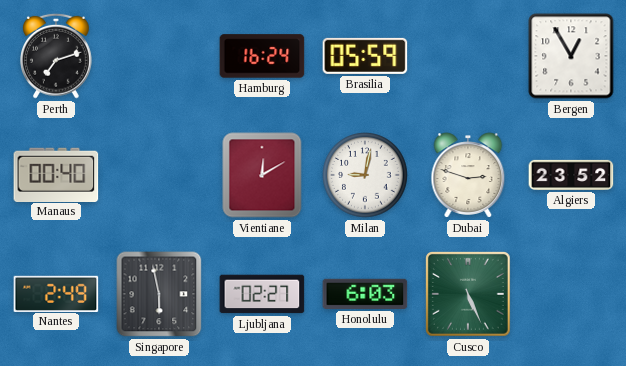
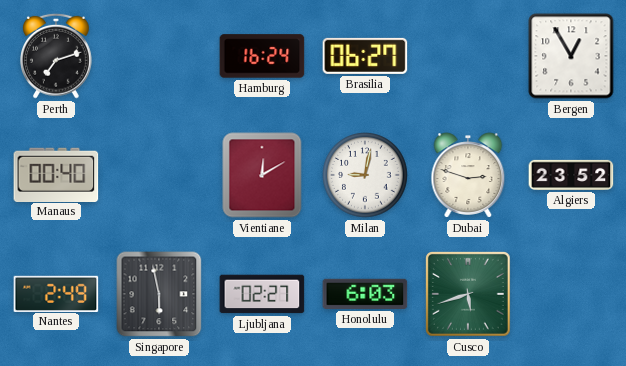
Brasilia: 05:59 -> 06:27
Cusco: 5:26 -> 5:42
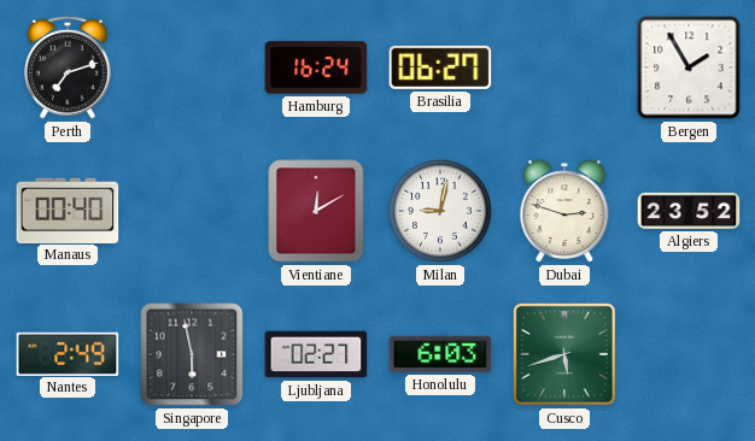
Bergen: 12:55 -> 1:55
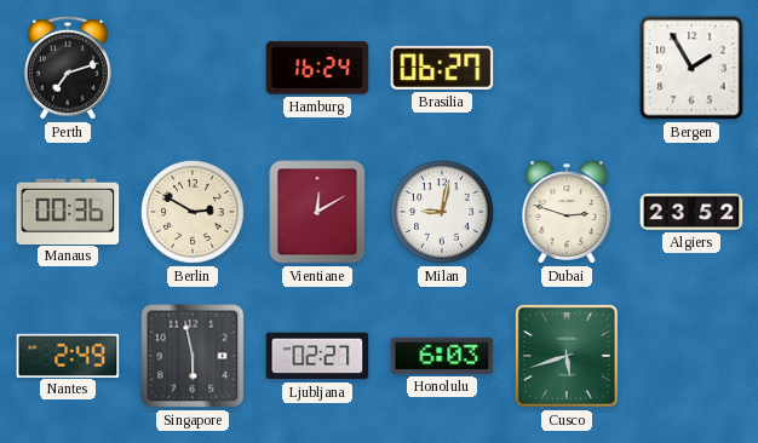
Manaus: 00:40 -> 00:36
Berlin: none -> 2:50
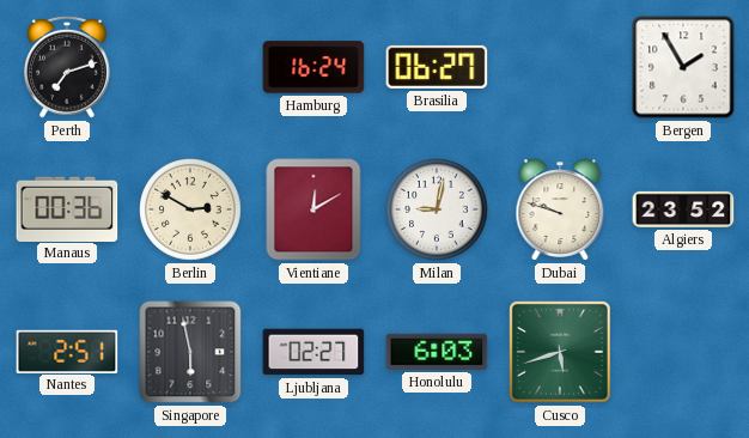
Dubai: 2:48 -> 9:48
Nantes: 2:49 -> 2:51
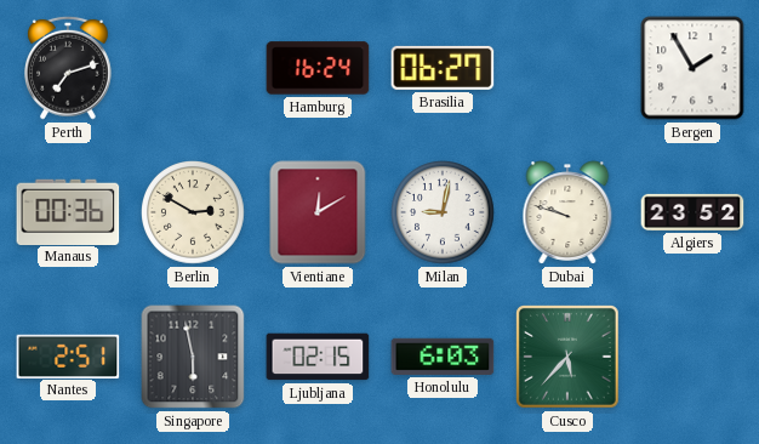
Ljubljana: 02:27 -> 02:15
Cusco: 5:42 -> 5:37
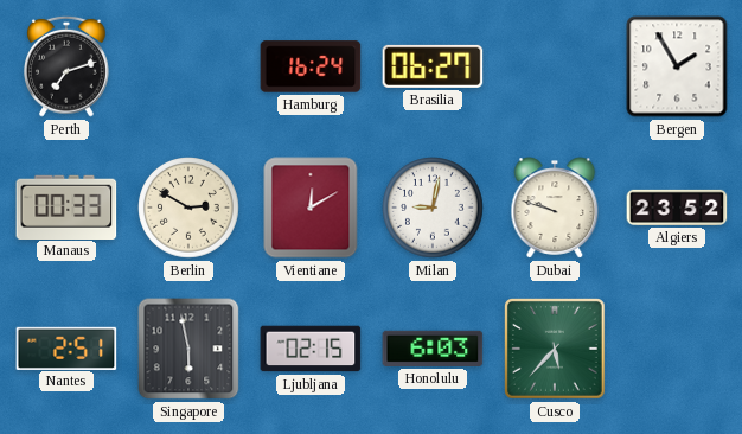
Manaus: 00:36 -> 00:33
